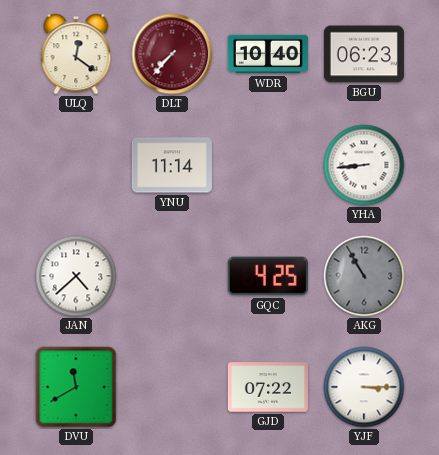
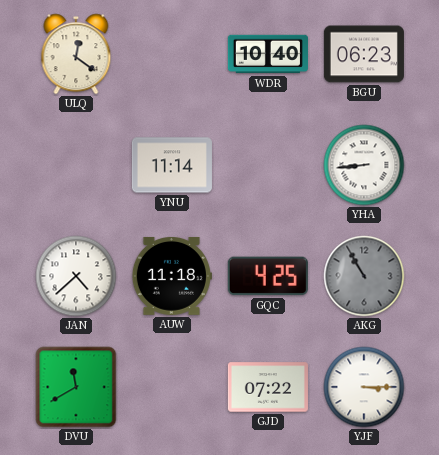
DLT: 7:37 -> none
AUW: none -> 11:18
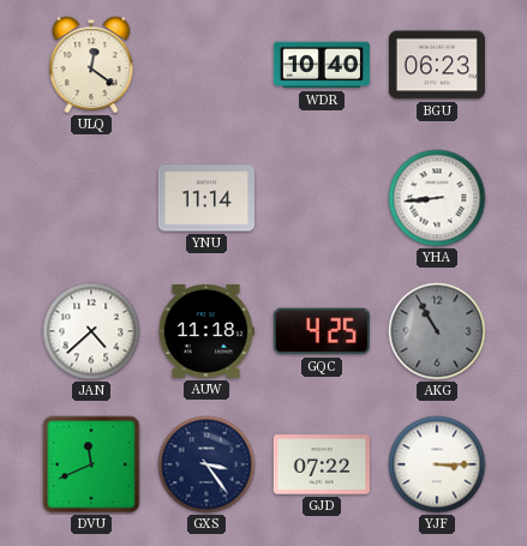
DVU: 11:40 -> 11:41
GXS: none -> 3:24
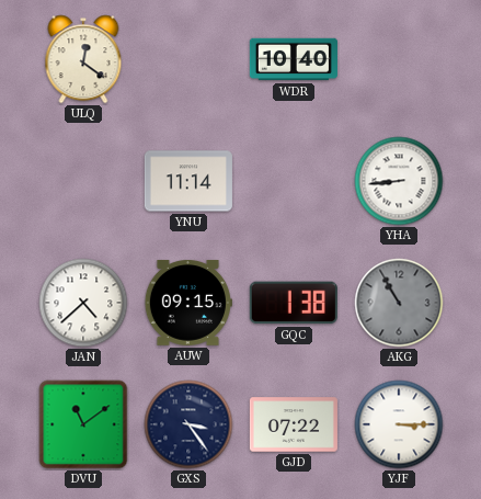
BGU: 06:23 -> none
AUW: 11:18 -> 09:15
GQC: 4:25 -> 1:38
DVU: 11:41 -> 11:09
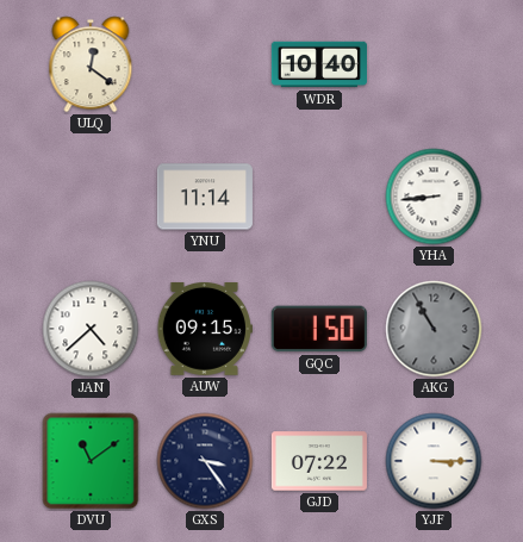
GQC: 1:38 -> 1:50
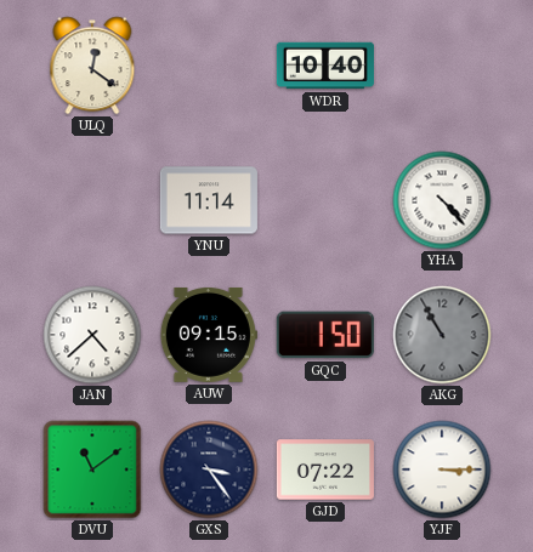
YHA: 8:44 -> 4:23
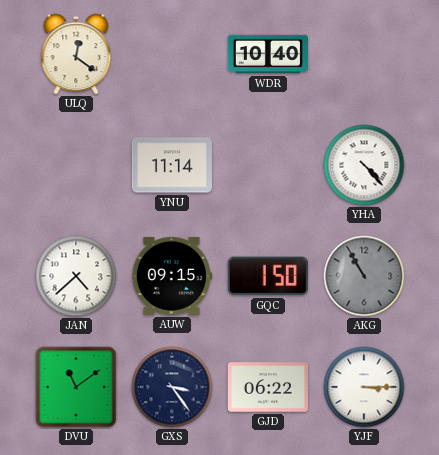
GJD: 07:22 -> 06:22
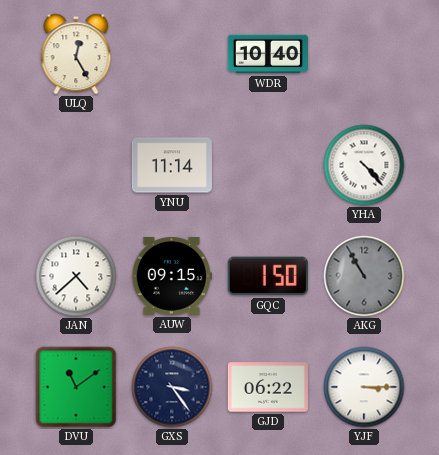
ULQ: 12:21 -> 12:25
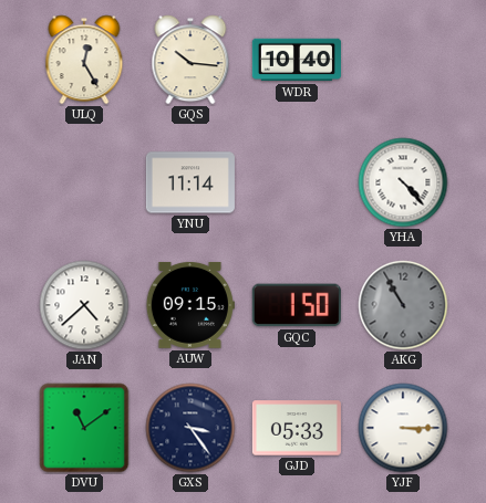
GQS: none -> 10:16
GJD: 06:22 -> 05:33
